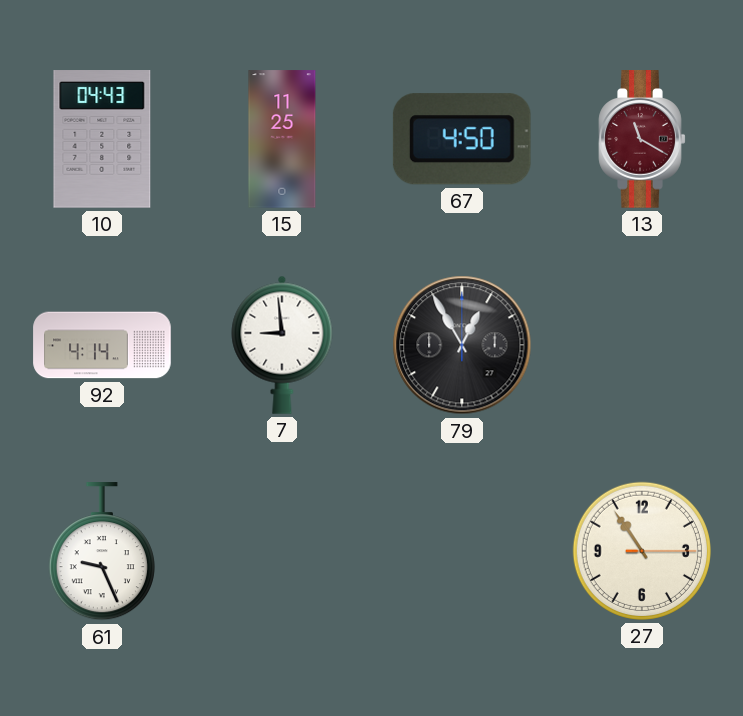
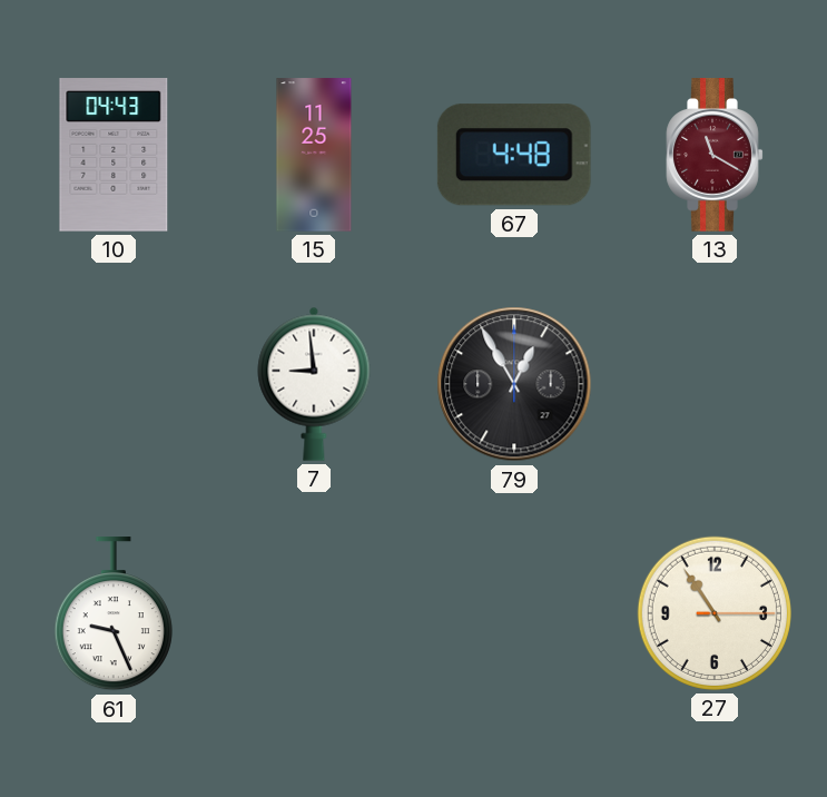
67: 4:50 -> 4:48
92: 4:14 -> none
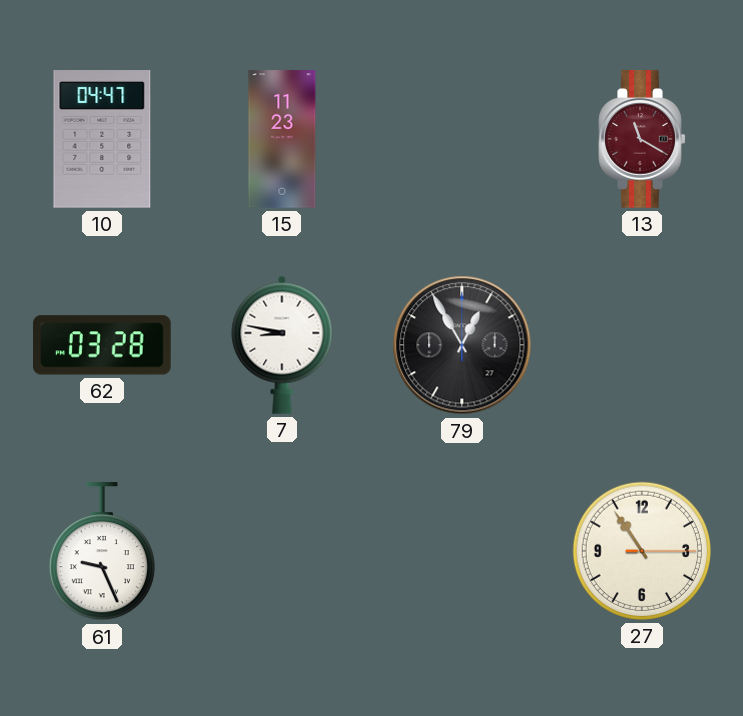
10: 04:43 -> 04:47
15: 11:25 -> 11:23
67: 4:48 -> none
62: none -> 03:28
7: 8:59 -> 8:47
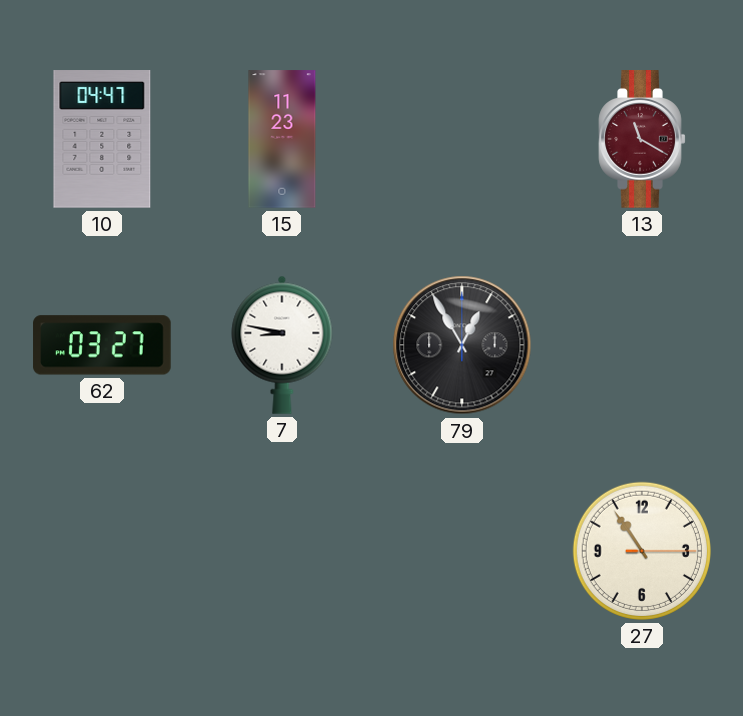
62: 03:28 -> 03:27
61: 9:26 -> none
